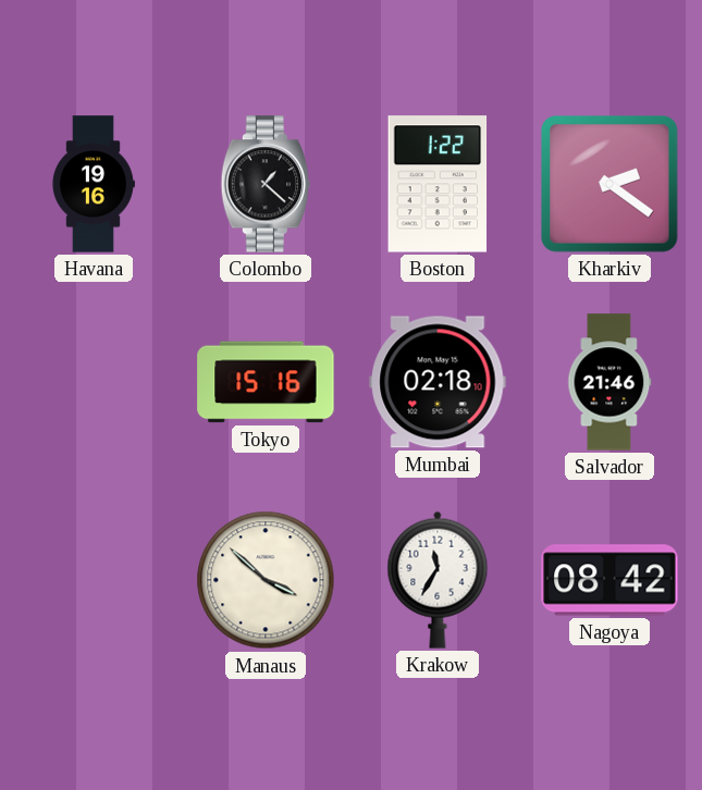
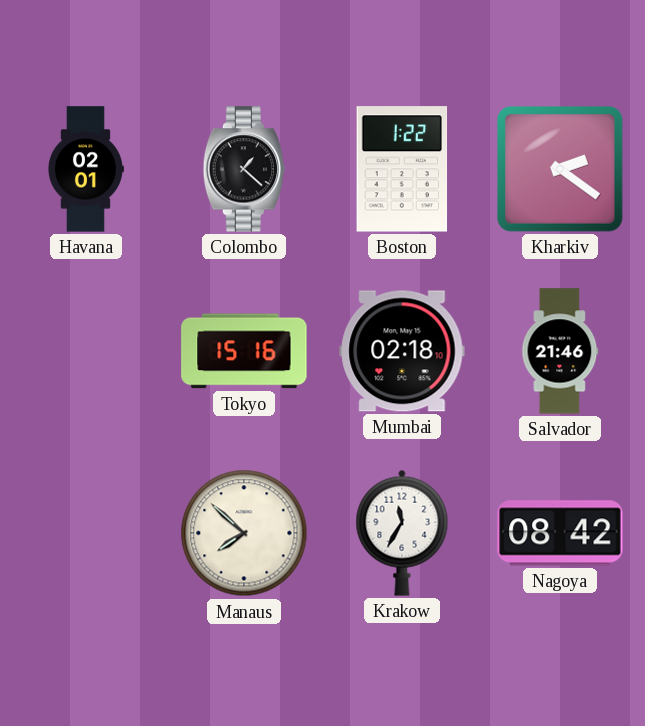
Havana: 19:16 -> 02:01
Manaus: 3:52 -> 7:52
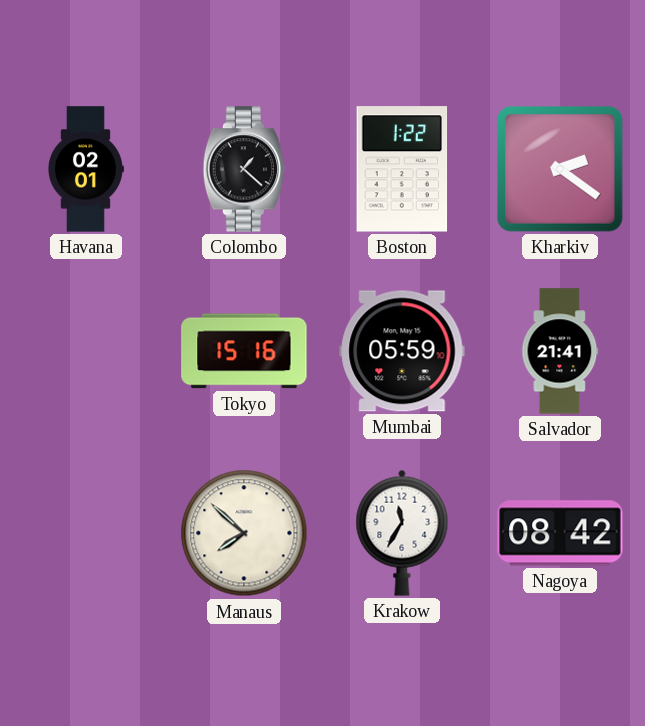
Mumbai: 02:18 -> 05:59
Salvador: 21:46 -> 21:41
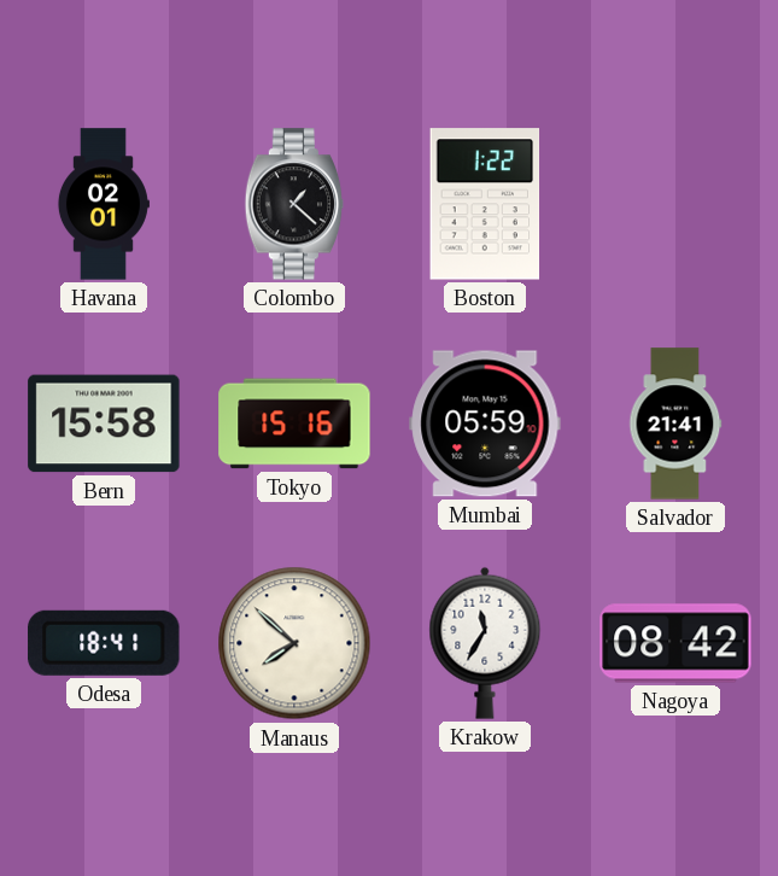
Kharkiv: 2:21 -> none
Bern: none -> 15:58
Odesa: none -> 18:41
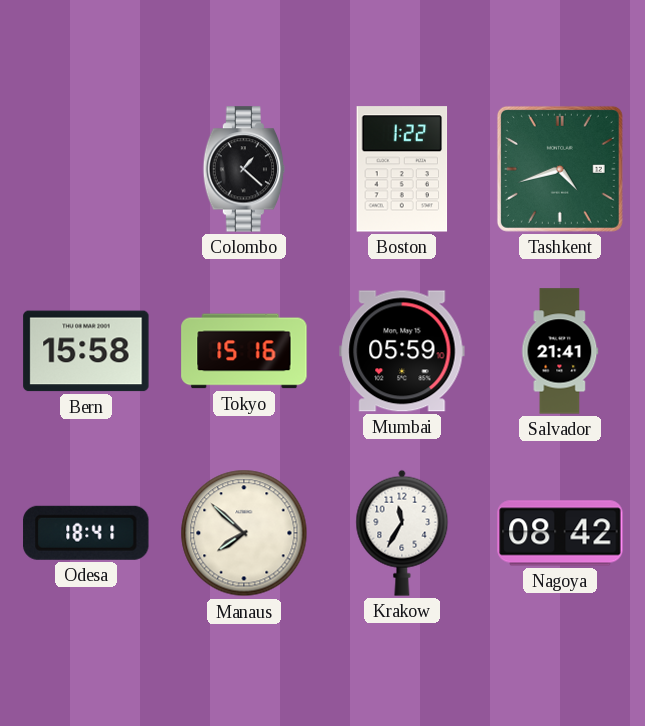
Havana: 02:01 -> none
Tashkent: none -> 4:42
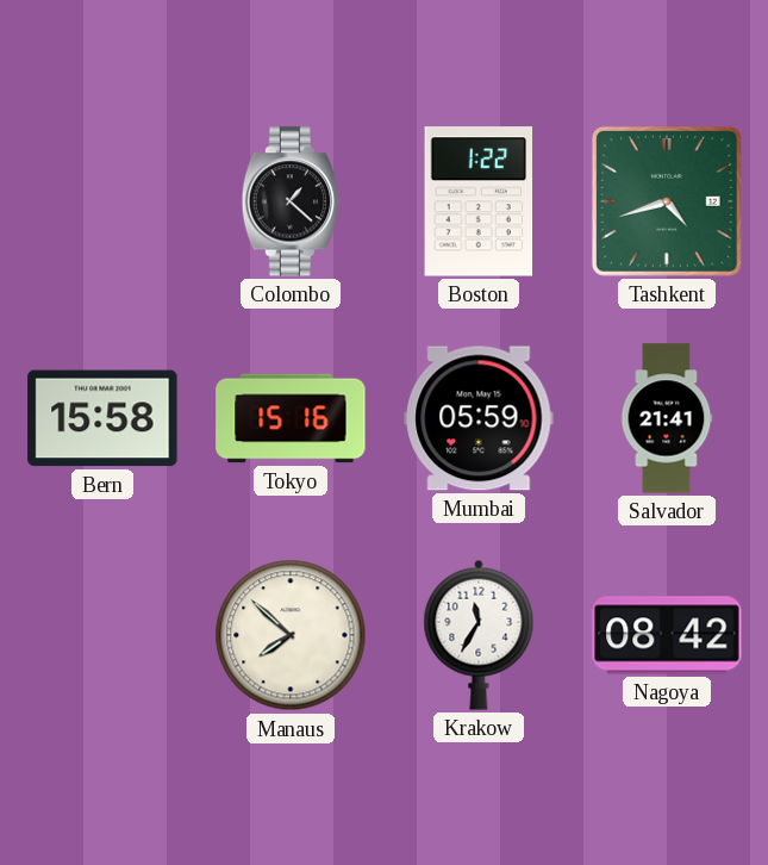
Odesa: 18:41 -> none
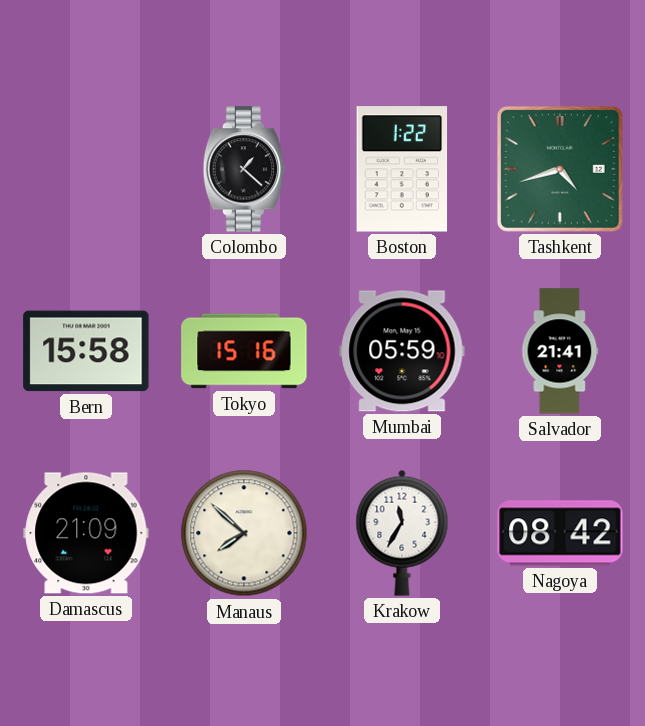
Damascus: none -> 21:09
